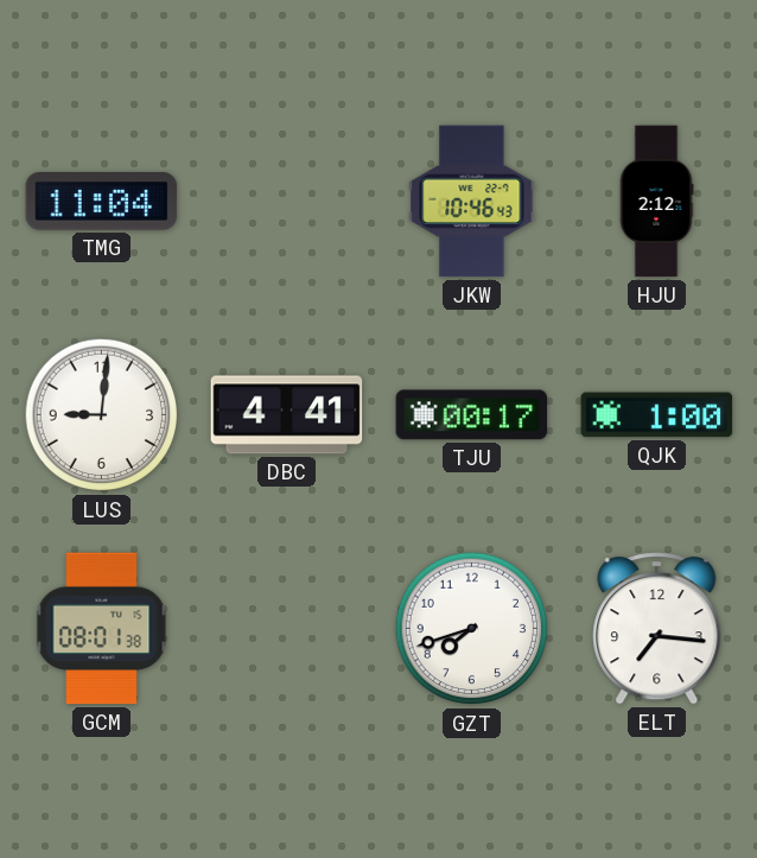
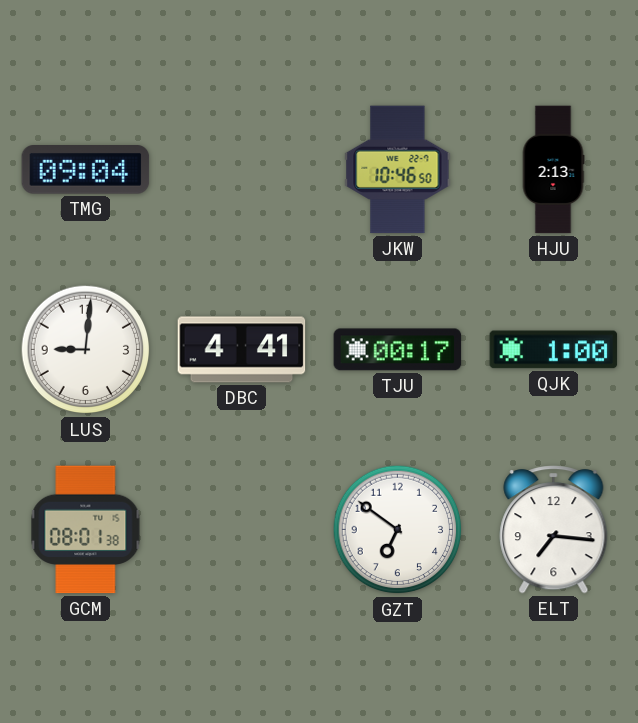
TMG: 11:04 -> 09:04
JKW: 10:46:43 -> 10:46:50
HJU: 2:12 -> 2:13
GZT: 7:42 -> 6:51
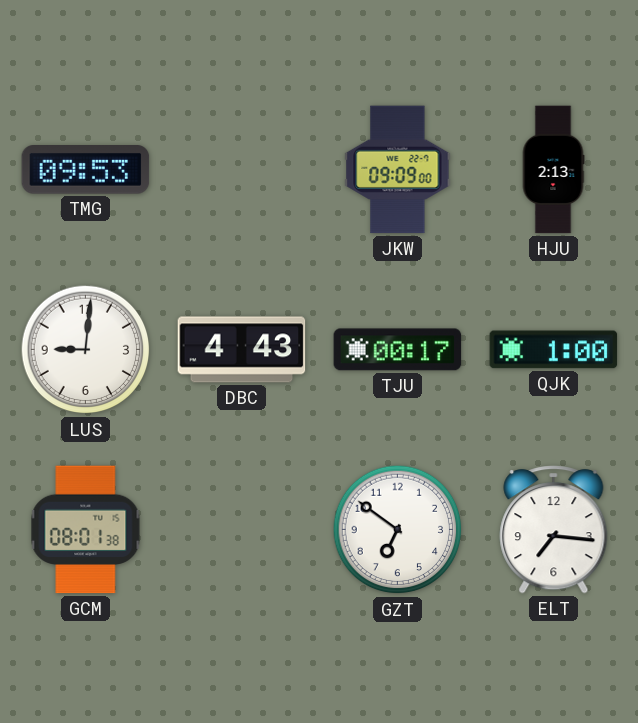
TMG: 09:04 -> 09:53
JKW: 10:46 -> 09:09
DBC: 4:41 -> 4:43
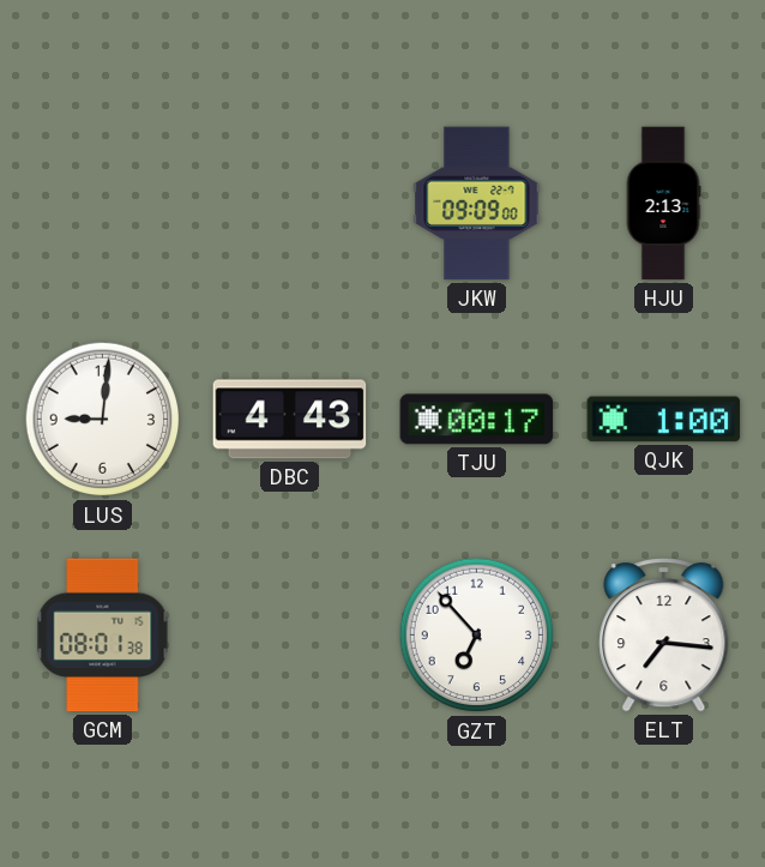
TMG: 09:53 -> none
GZT: 6:51 -> 6:53
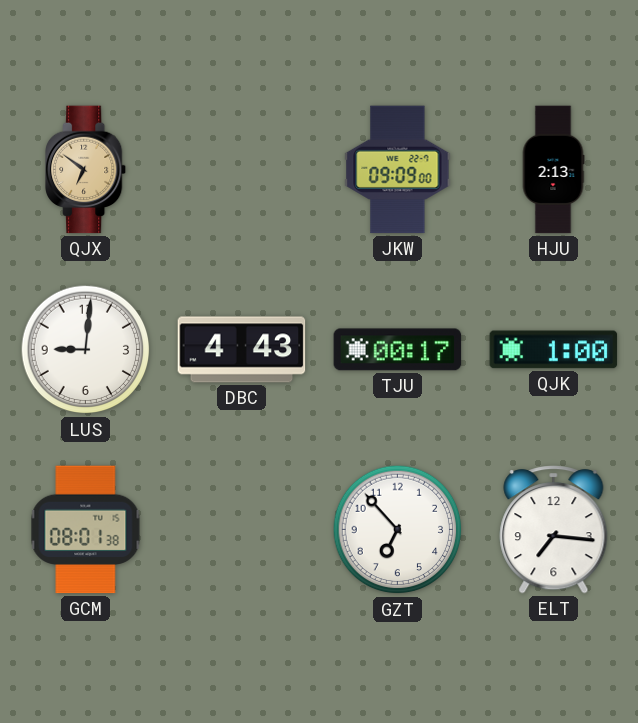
QJX: none -> 6:51
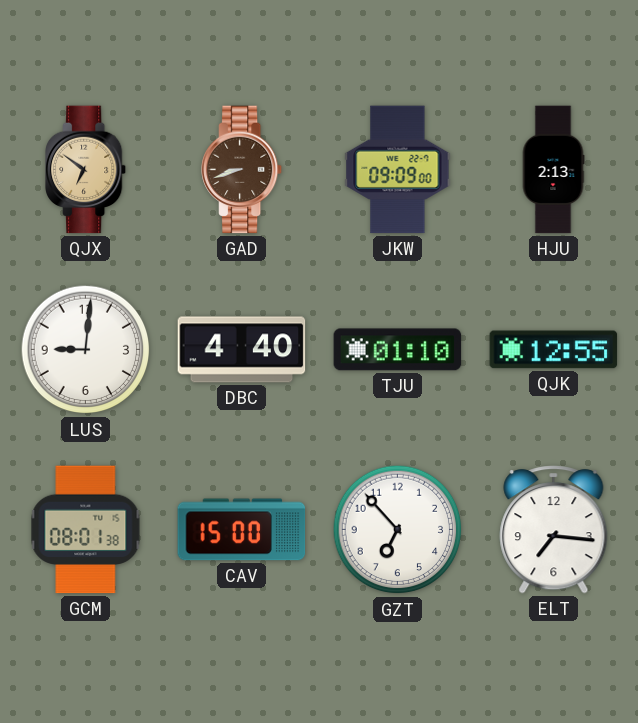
GAD: none -> 8:42
DBC: 4:43 -> 4:40
TJU: 00:17 -> 01:10
QJK: 1:00 -> 12:55
CAV: none -> 15:00
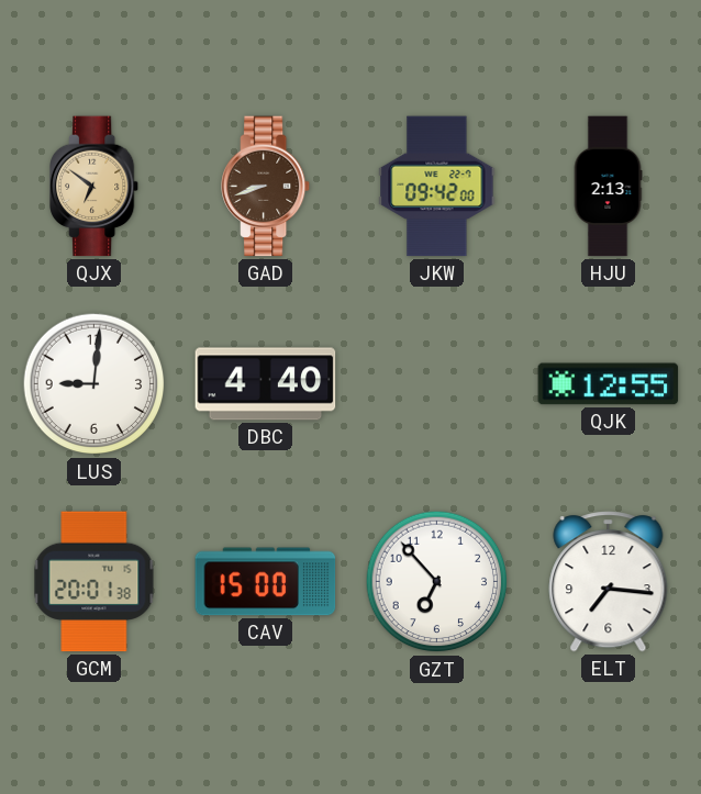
JKW: 09:09 -> 09:42
TJU: 01:10 -> none
GCM: 08:01 -> 20:01
